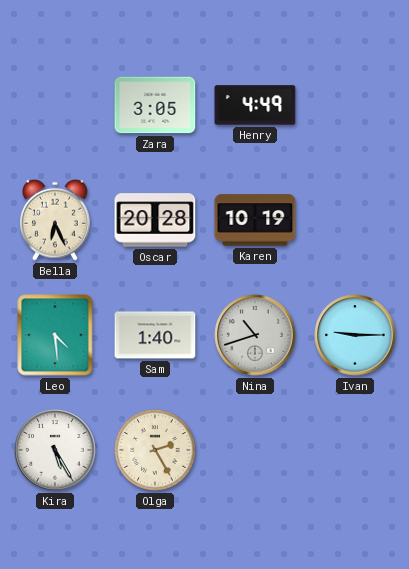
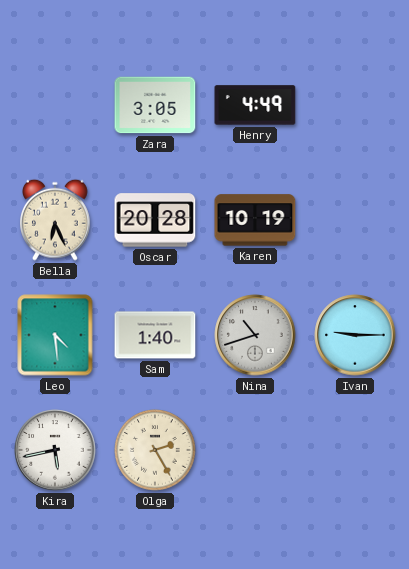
Kira: 5:25 -> 5:43
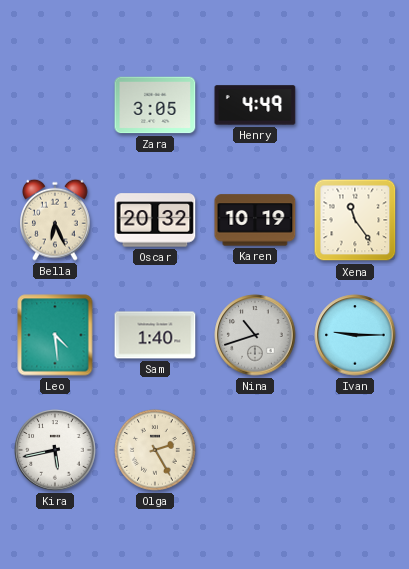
Oscar: 20:28 -> 20:32
Xena: none -> 11:24
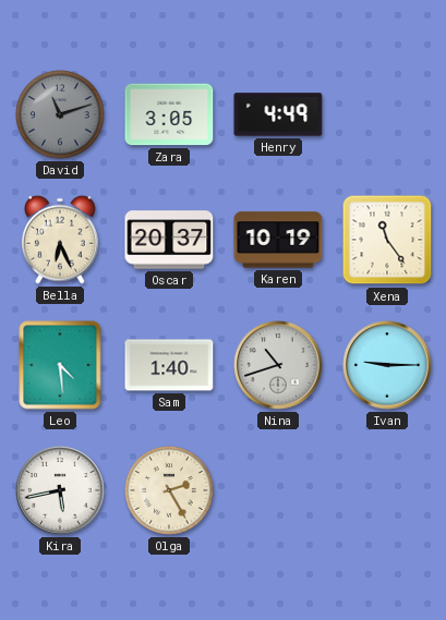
David: none -> 11:12
Oscar: 20:32 -> 20:37
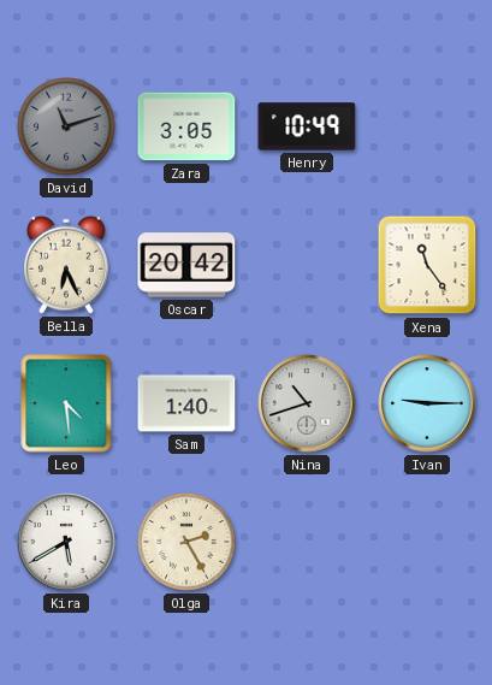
Henry: 4:49 -> 10:49
Oscar: 20:37 -> 20:42
Karen: 10:19 -> none
Kira: 5:43 -> 5:40
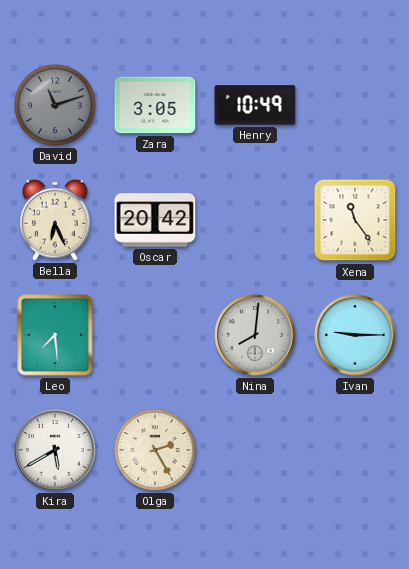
Leo: 4:29 -> 7:29
Sam: 1:40 -> none
Nina: 10:42 -> 8:01
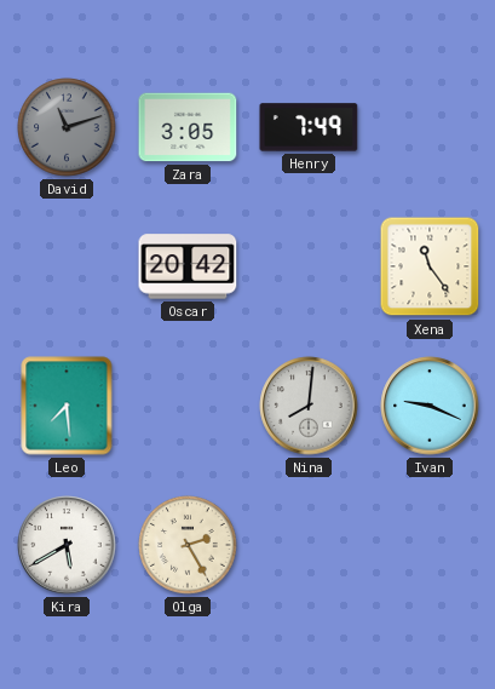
Henry: 10:49 -> 7:49
Bella: 6:26 -> none
Ivan: 9:15 -> 9:19
